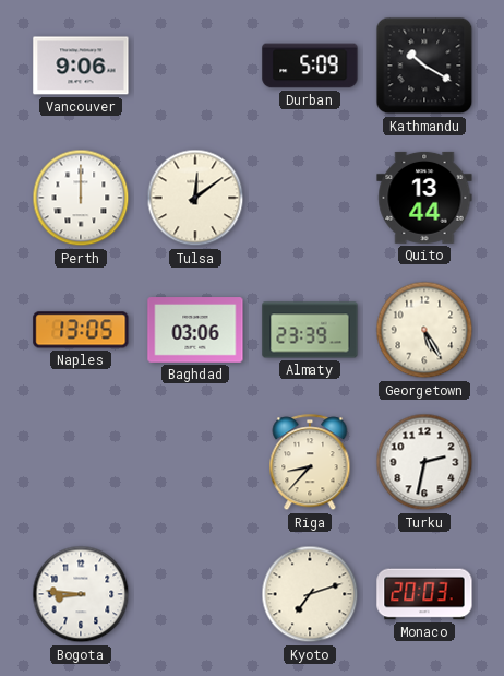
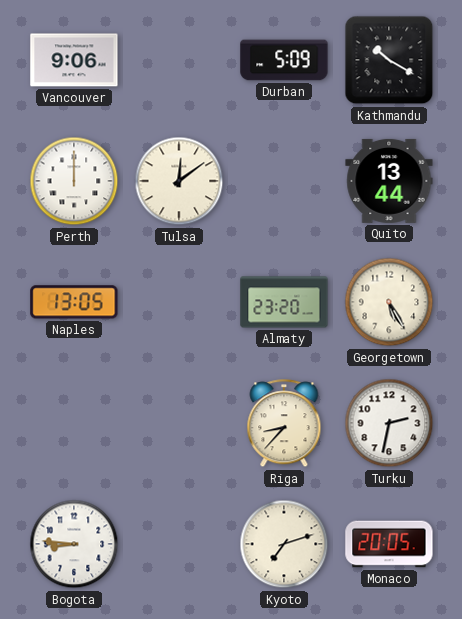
Baghdad: 03:06 -> none
Almaty: 23:39 -> 23:20
Monaco: 20:03 -> 20:05
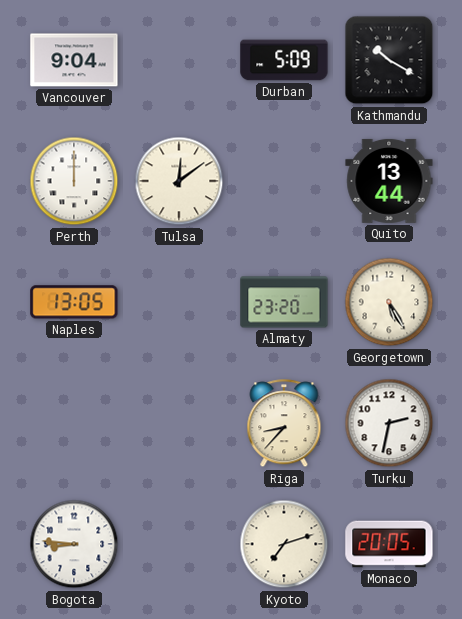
Vancouver: 9:06 -> 9:04
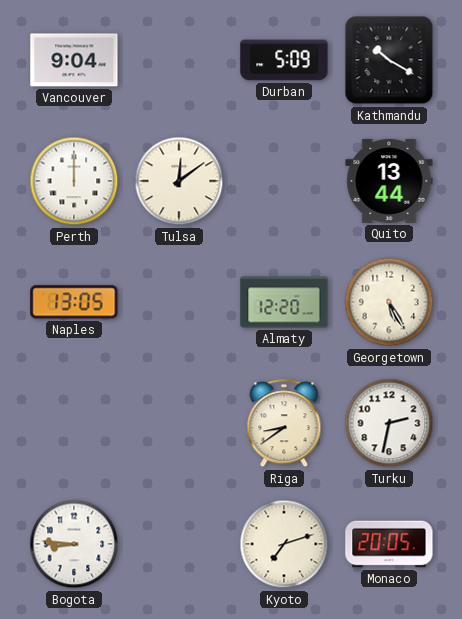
Almaty: 23:20 -> 12:20
Riga: 8:37 -> 8:39
